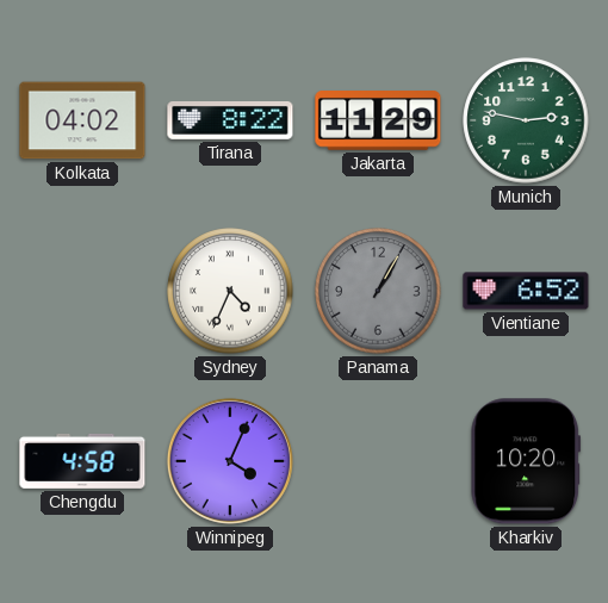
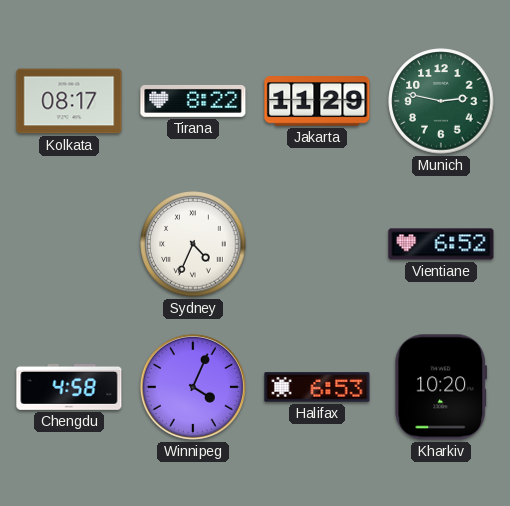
Kolkata: 04:02 -> 08:17
Panama: 1:05 -> none
Halifax: none -> 6:53
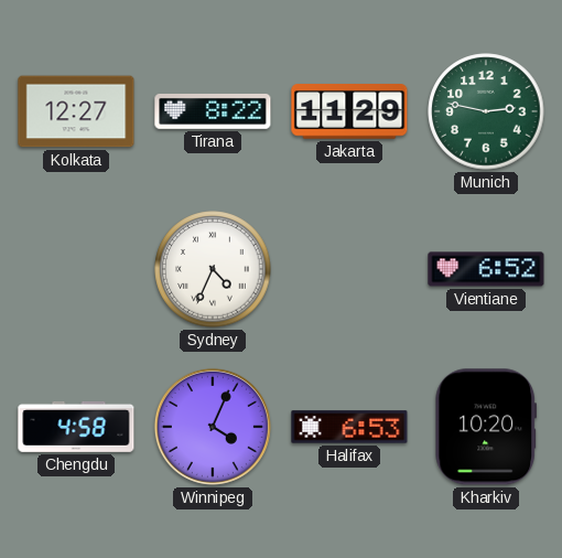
Kolkata: 08:17 -> 12:27
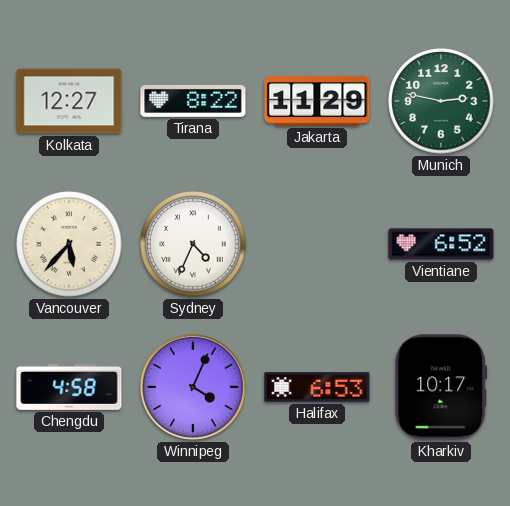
Vancouver: none -> 5:37
Kharkiv: 10:20 -> 10:17
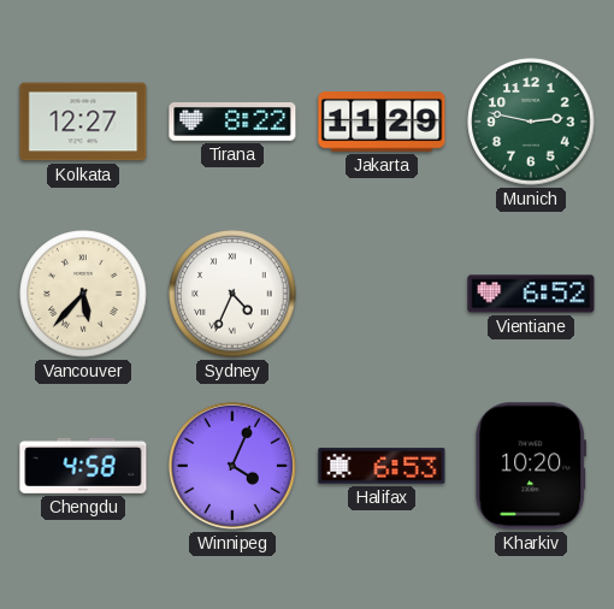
Kharkiv: 10:17 -> 10:20
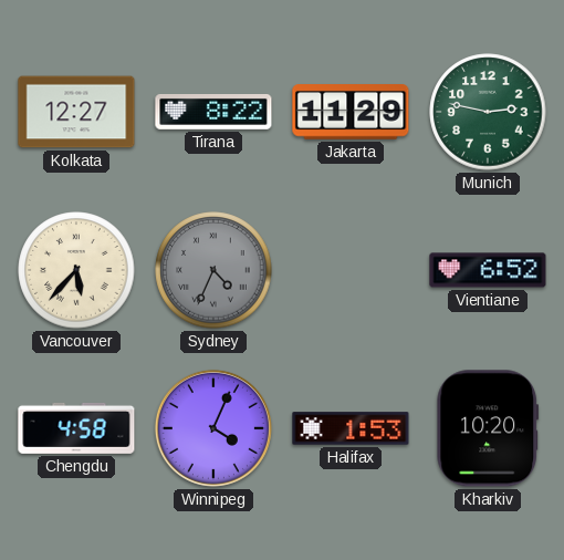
Sydney dial: white -> grey
Halifax: 6:53 -> 1:53
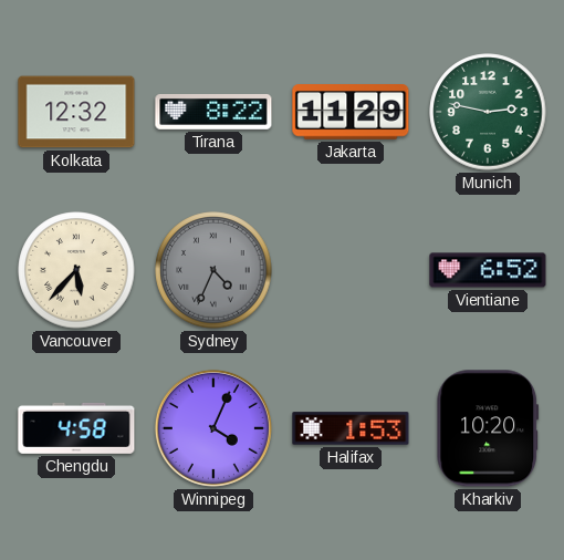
Kolkata: 12:27 -> 12:32
